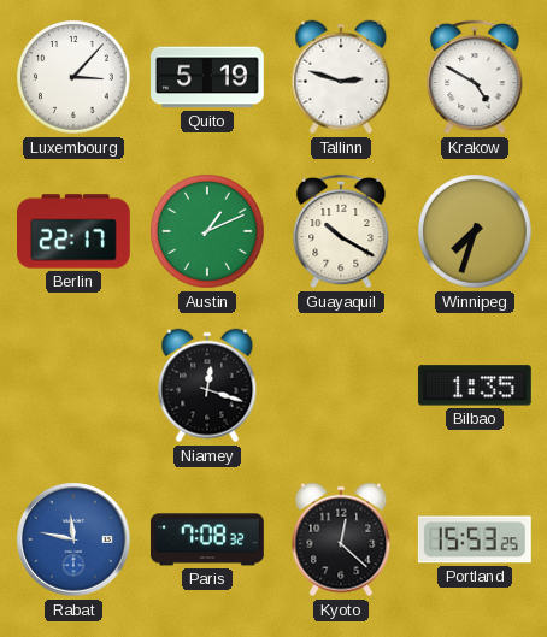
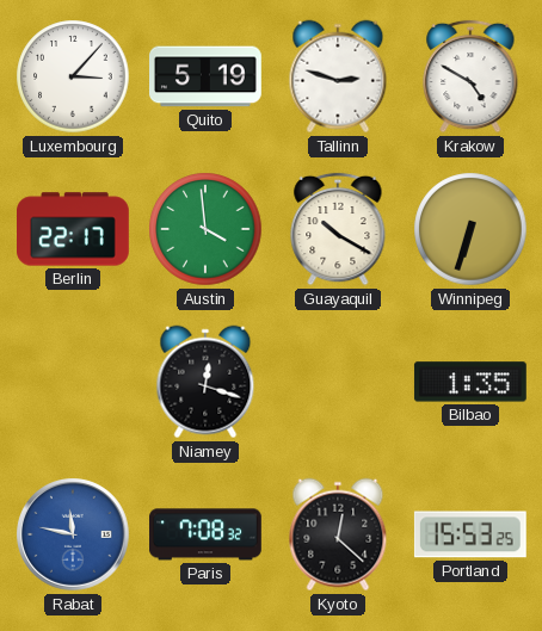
Austin: 1:11 -> 3:59
Winnipeg: 7:33 -> 6:33
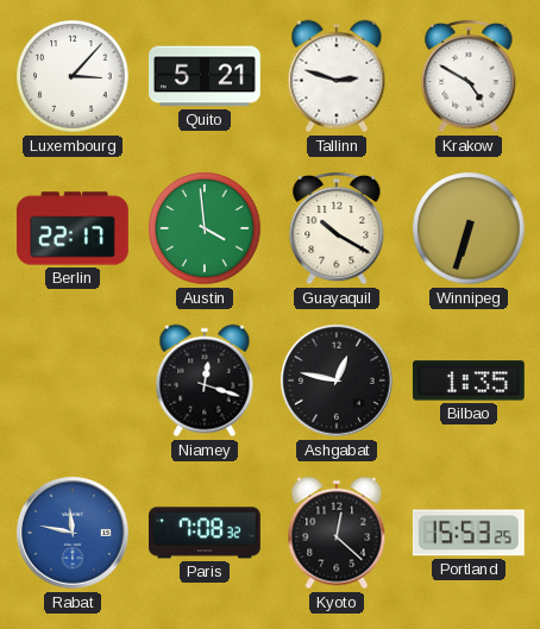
Quito: 5:19 -> 5:21
Ashgabat: none -> 12:47
